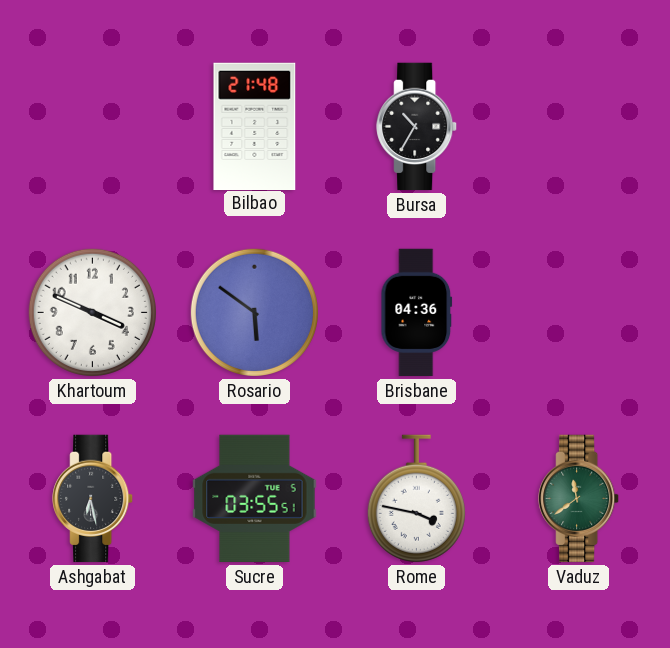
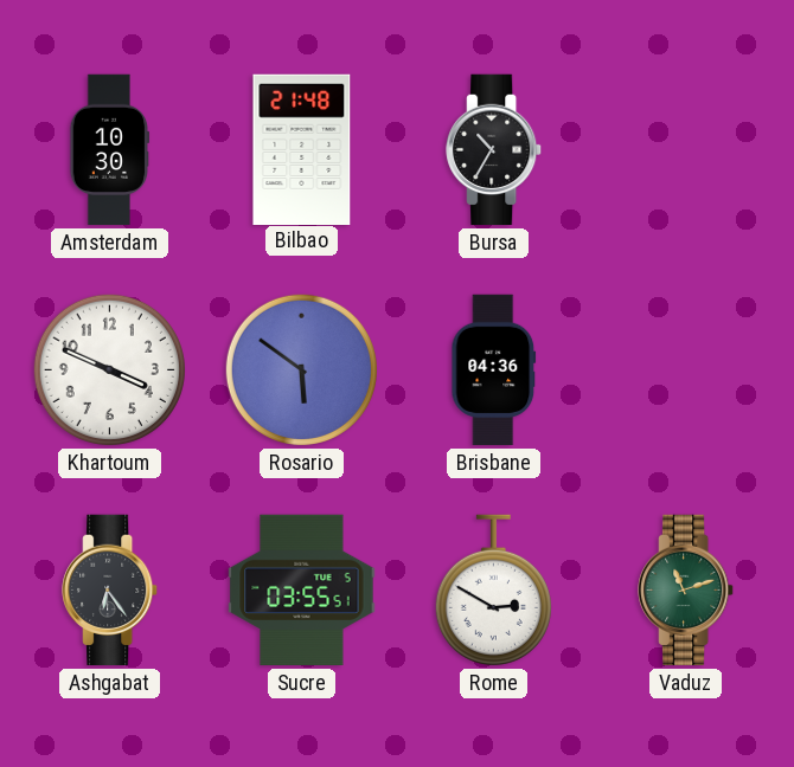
Amsterdam: none -> 10:30
Ashgabat: 6:28 -> 6:24
Rome: 3:47 -> 2:50
Vaduz: 11:39 -> 11:12
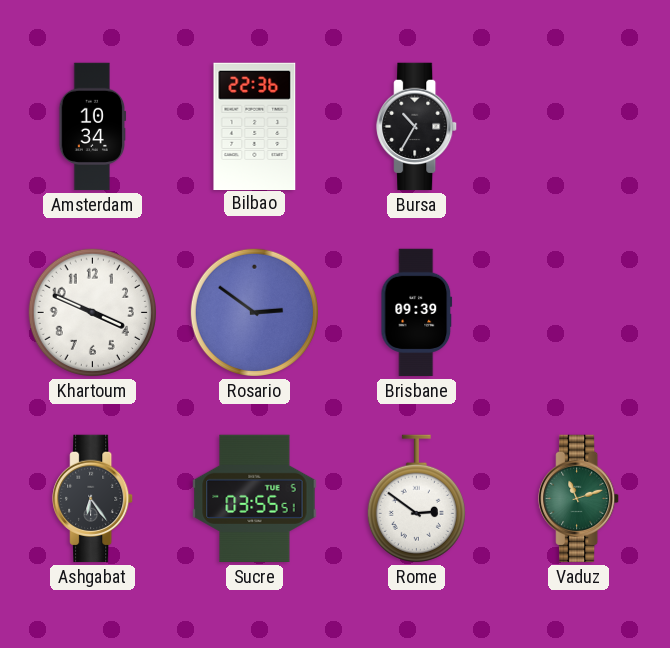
Amsterdam: 10:30 -> 10:34
Bilbao: 21:48 -> 22:36
Rosario: 5:51 -> 2:51
Brisbane: 04:36 -> 09:39
Rome: 2:50 -> 2:51
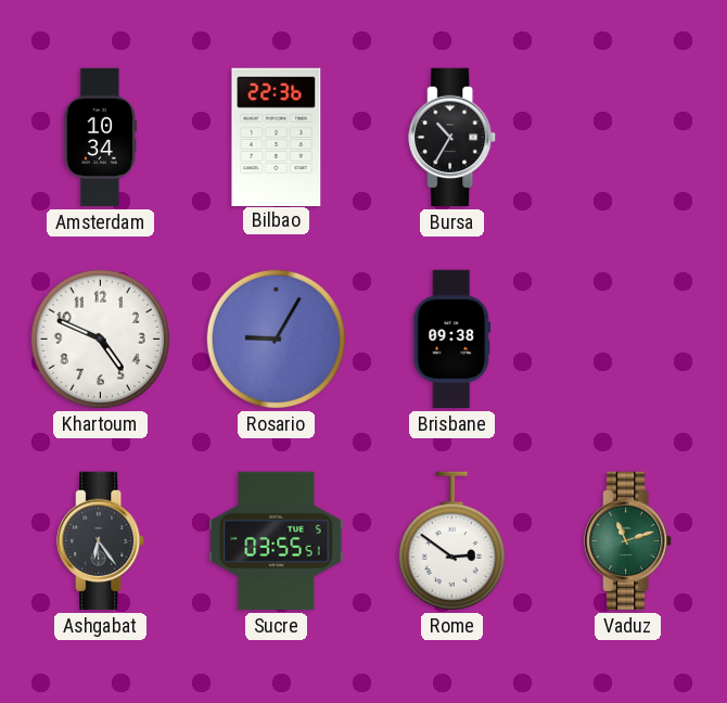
Khartoum: 3:49 -> 4:49
Rosario: 2:51 -> 9:05
Brisbane: 09:39 -> 09:38
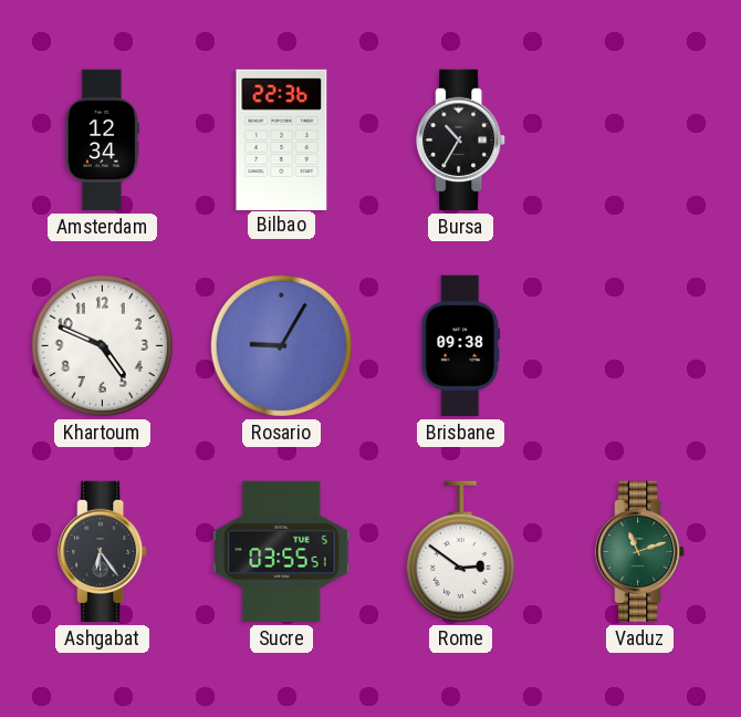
Amsterdam: 10:34 -> 12:34
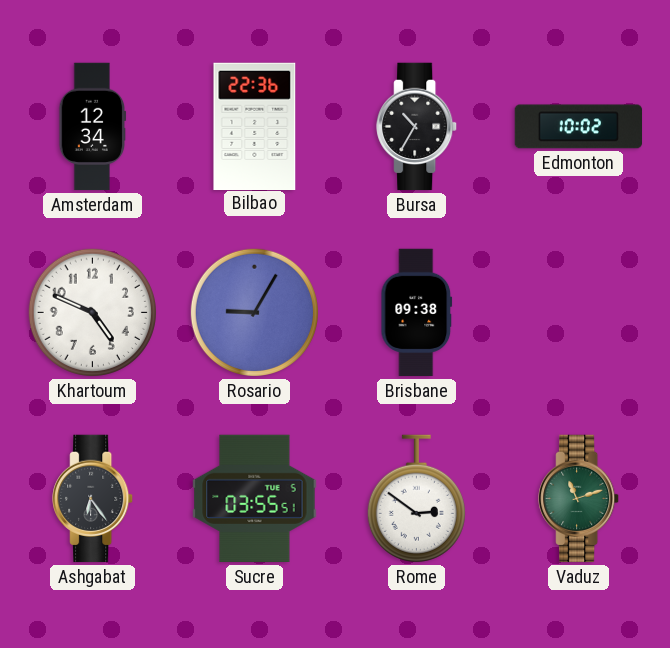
Edmonton: none -> 10:02
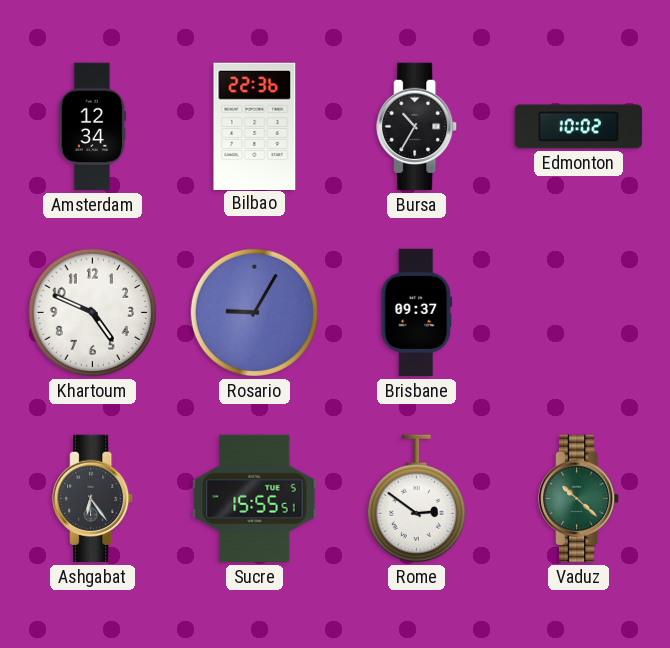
Brisbane: 09:38 -> 09:37
Sucre: 03:55 -> 15:55
Vaduz: 11:12 -> 10:22
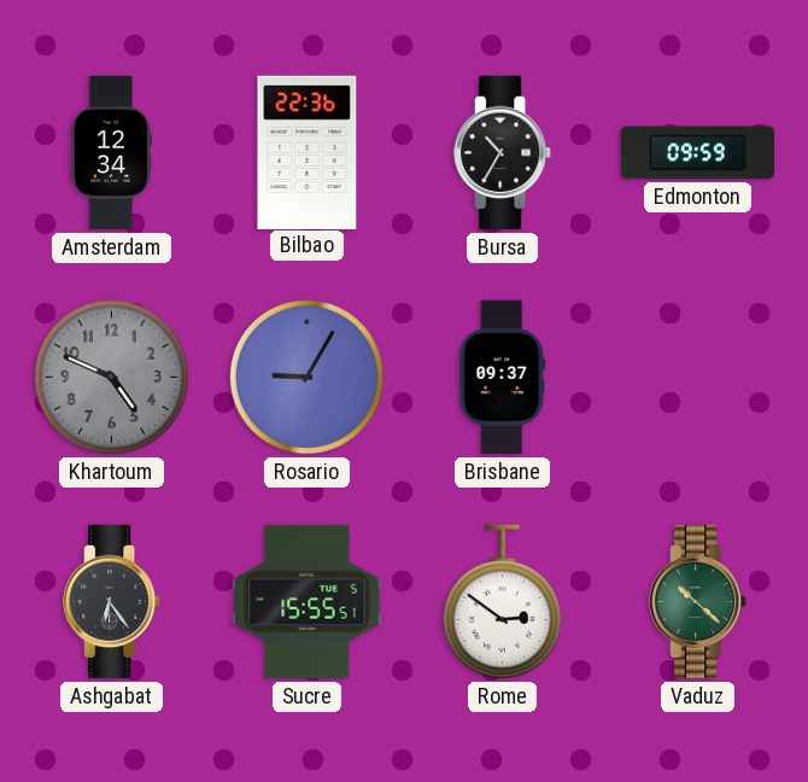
Edmonton: 10:02 -> 09:59
Khartoum dial: white -> grey
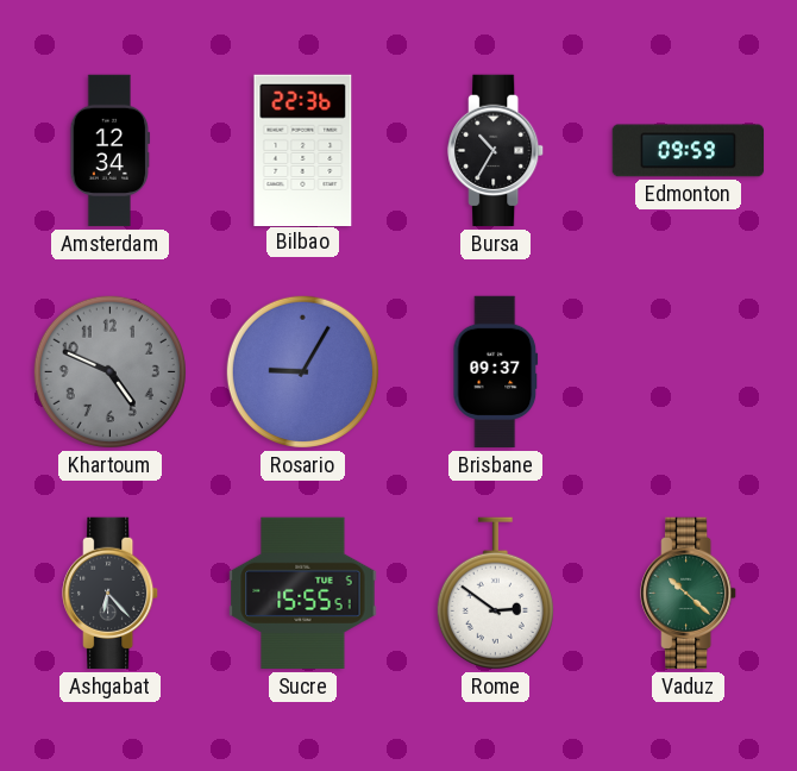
Ashgabat: 6:24 -> 6:23
